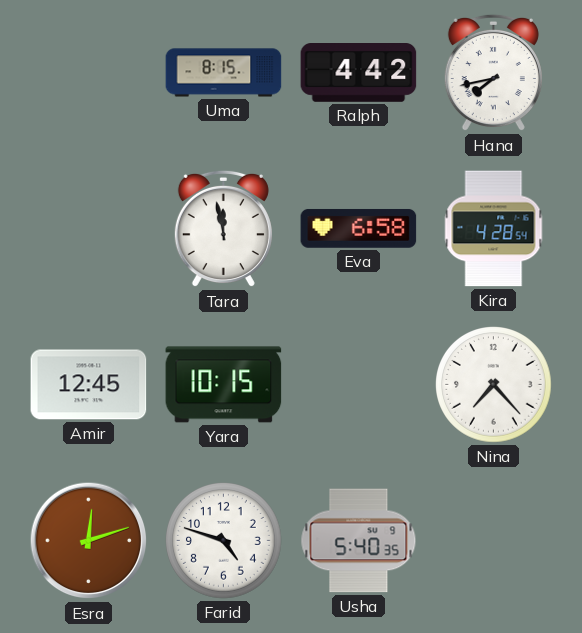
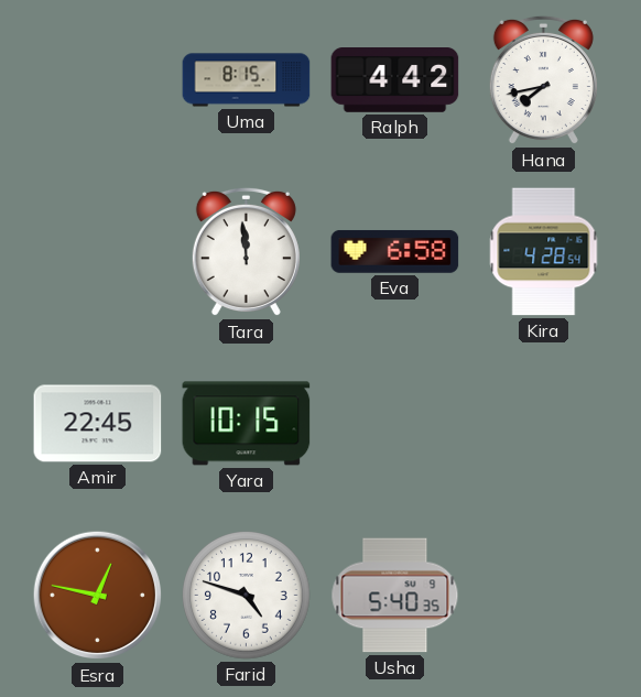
Tara: 11:58 -> 11:59
Amir: 12:45 -> 22:45
Nina: 7:23 -> none
Esra: 12:12 -> 12:47
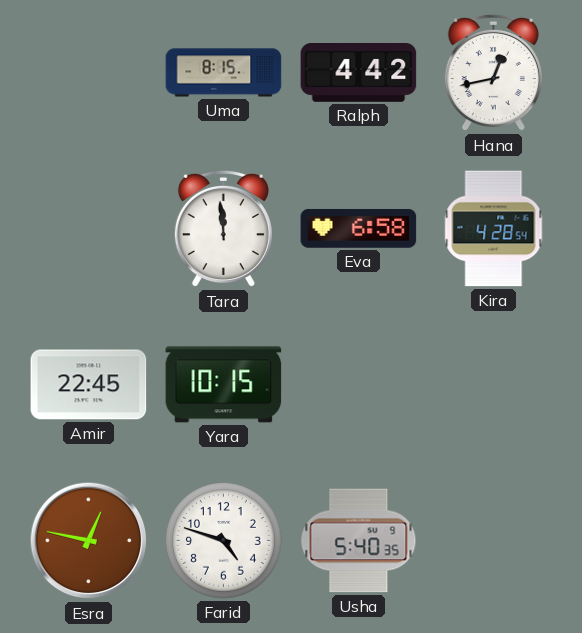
Hana: 7:43 -> 12:43
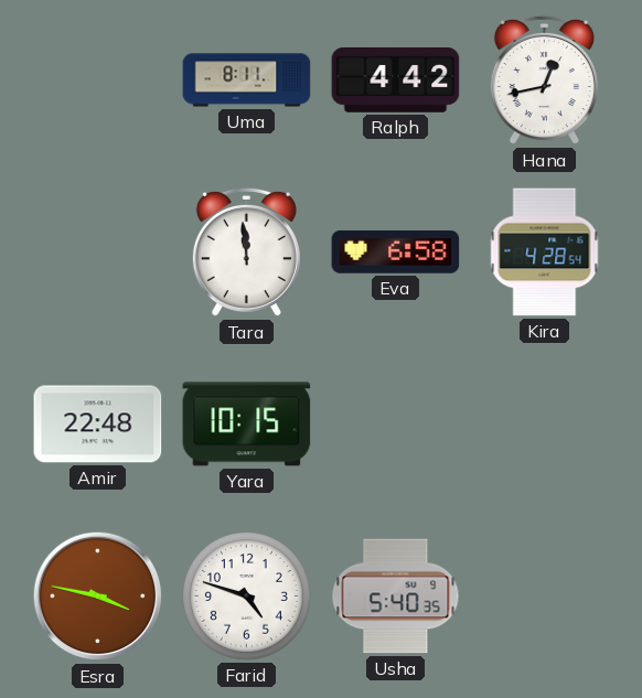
Uma: 8:15 -> 8:11
Amir: 22:45 -> 22:48
Esra: 12:47 -> 3:47
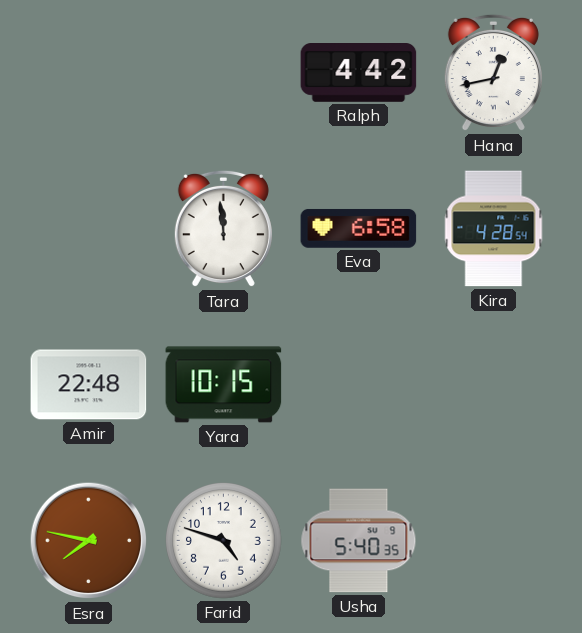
Uma: 8:11 -> none
Esra: 3:47 -> 7:47
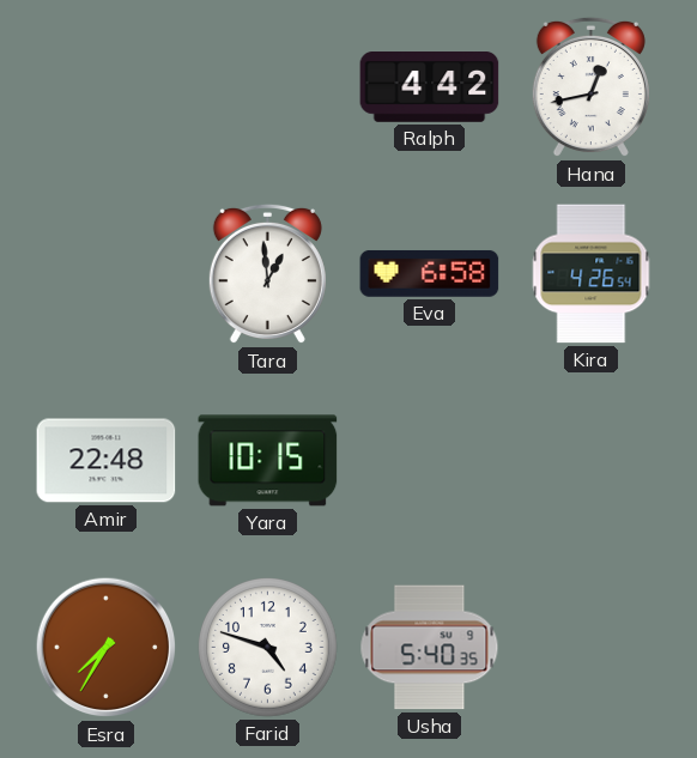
Tara: 11:59 -> 12:59
Kira: 4:28 -> 4:26
Esra: 7:47 -> 7:35
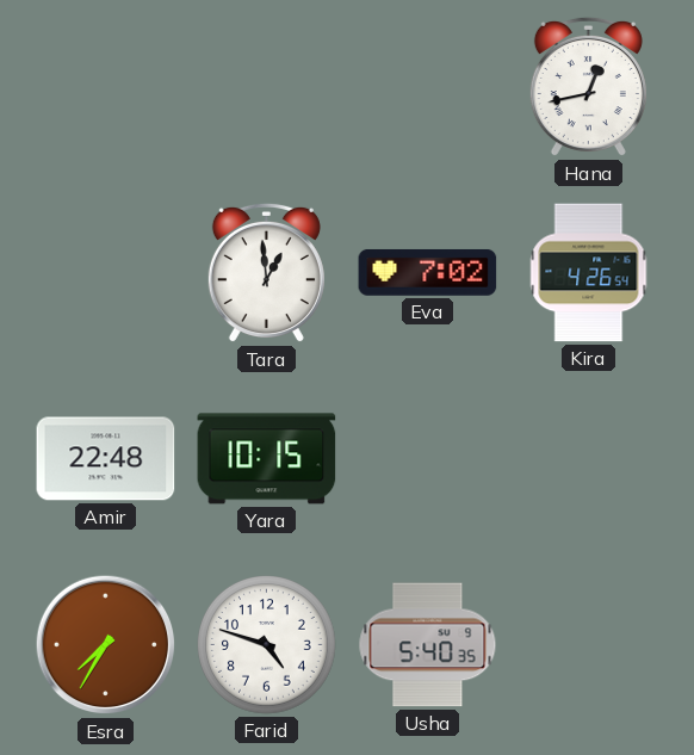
Ralph: 4:42 -> none
Eva: 6:58 -> 7:02
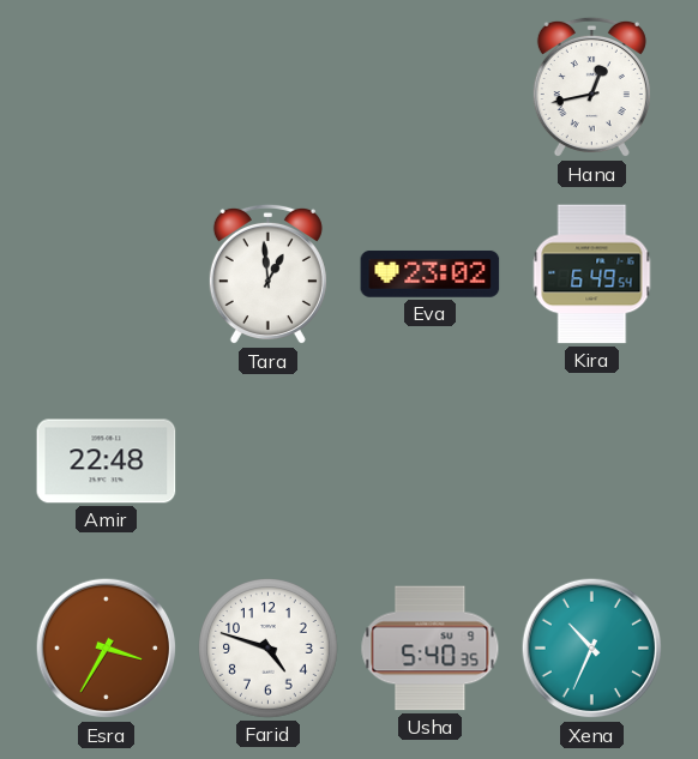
Eva: 7:02 -> 23:02
Kira: 4:26 -> 6:49
Yara: 10:15 -> none
Esra: 7:35 -> 3:35
Xena: none -> 10:34
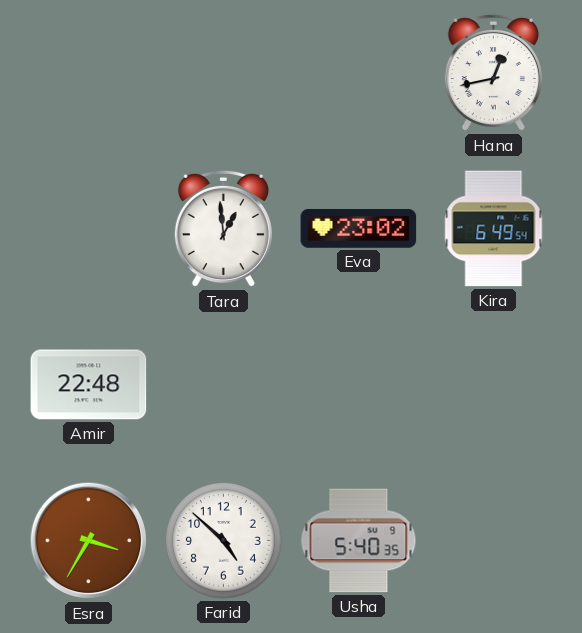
Farid: 4:48 -> 4:52
Xena: 10:34 -> none
